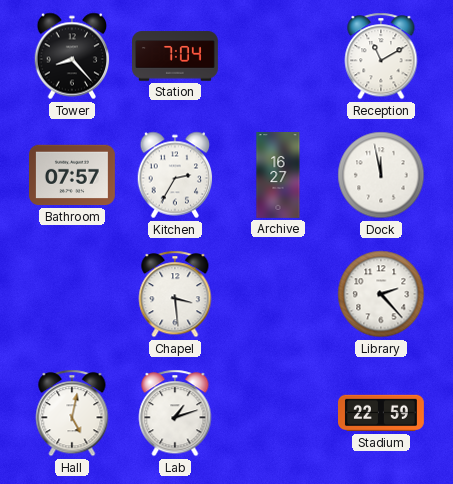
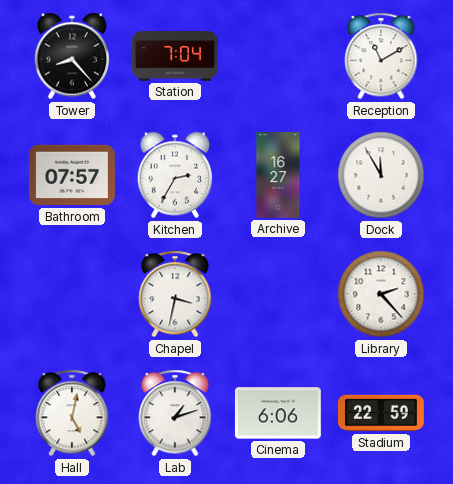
Dock: 11:58 -> 11:55
Chapel: 3:29 -> 3:32
Cinema: none -> 6:06
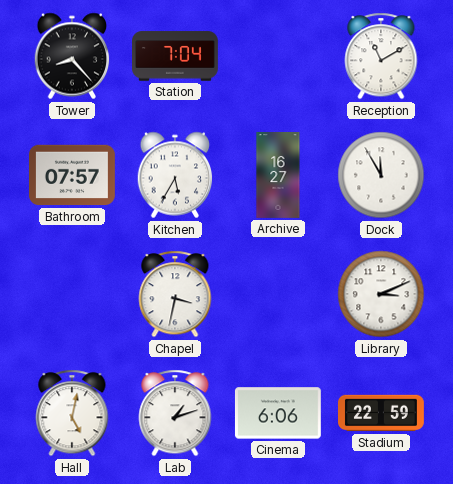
Kitchen: 2:35 -> 5:35
Library: 2:23 -> 3:11
